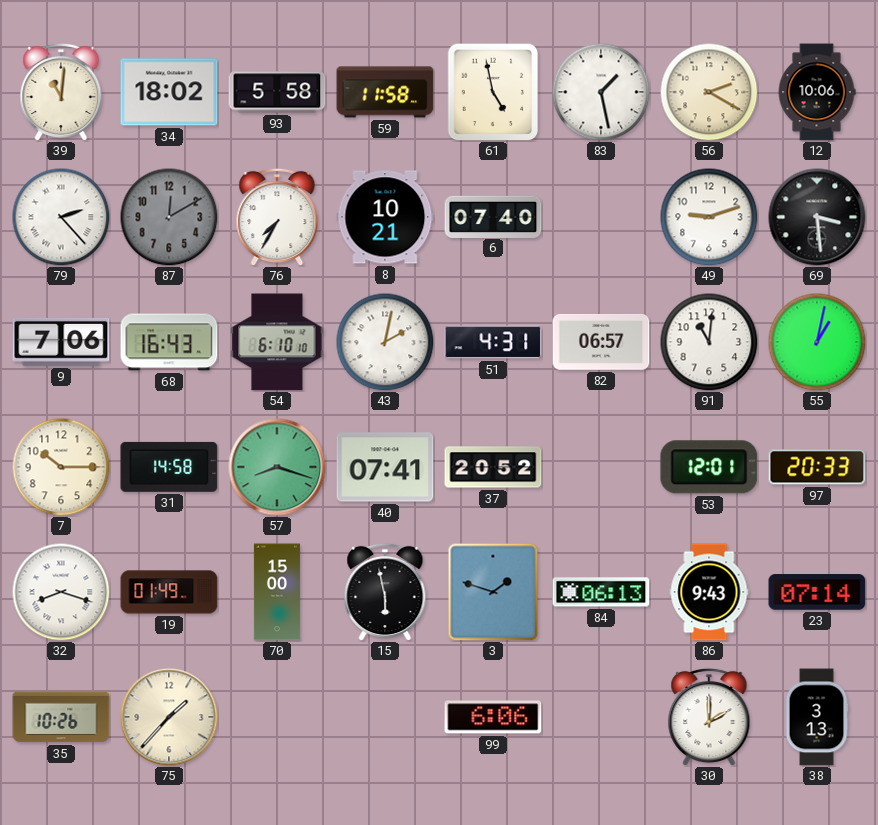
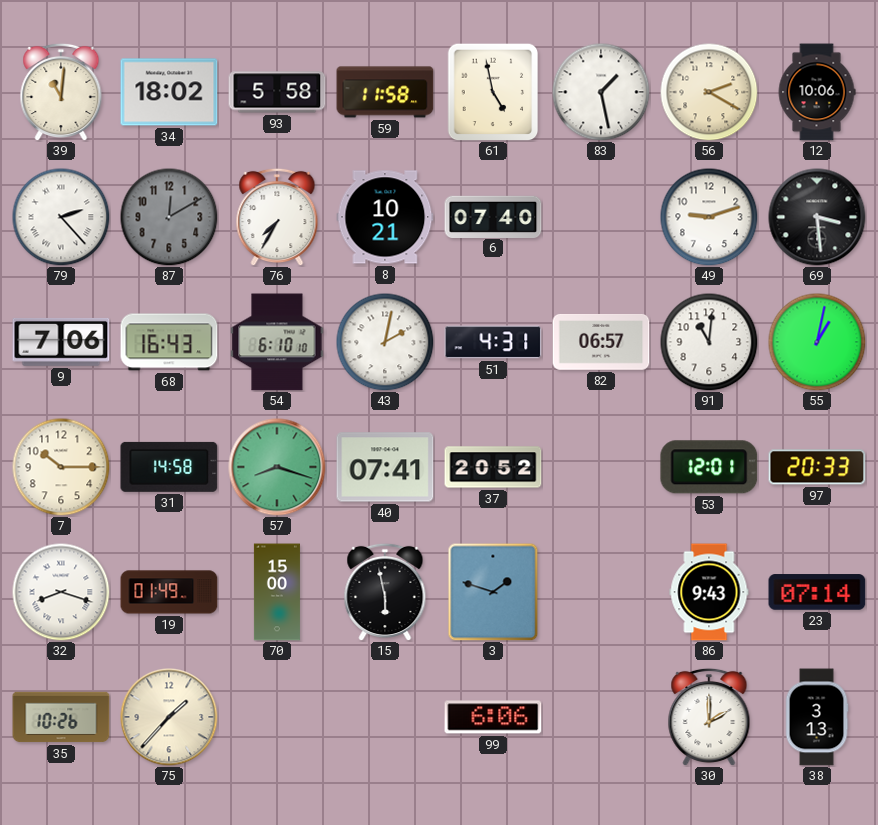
84: 06:13 -> none
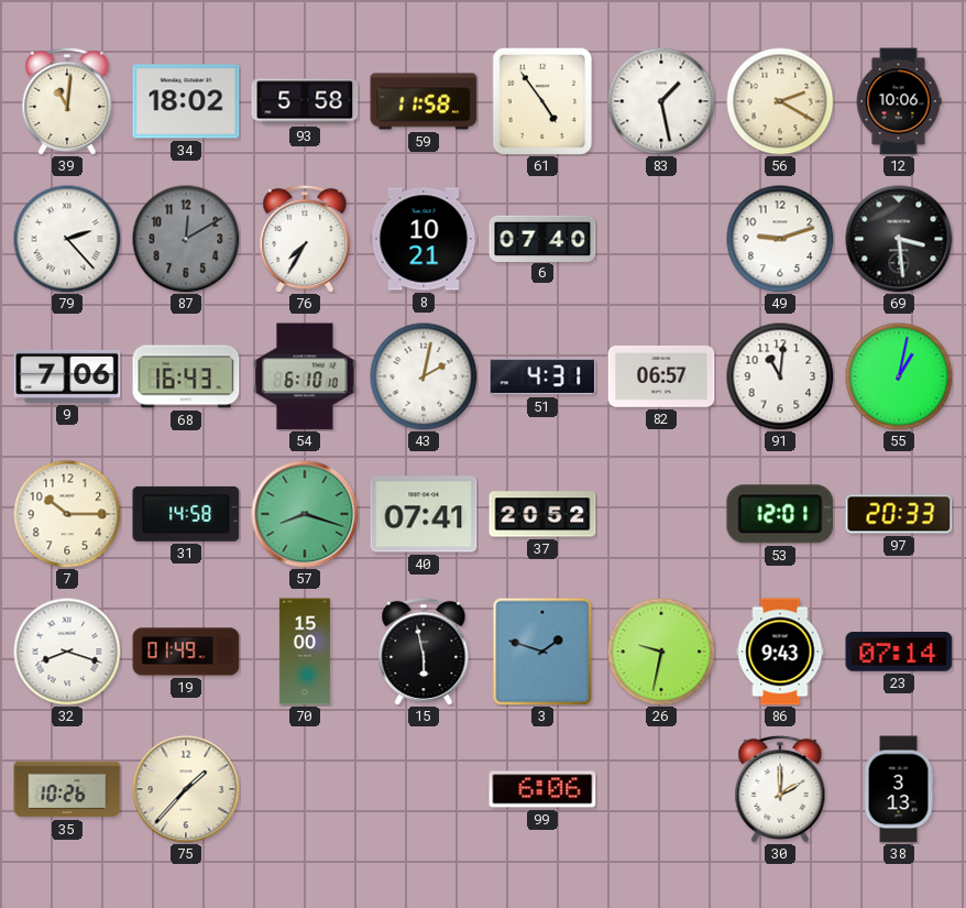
61: 4:58 -> 4:54
26: none -> 9:32
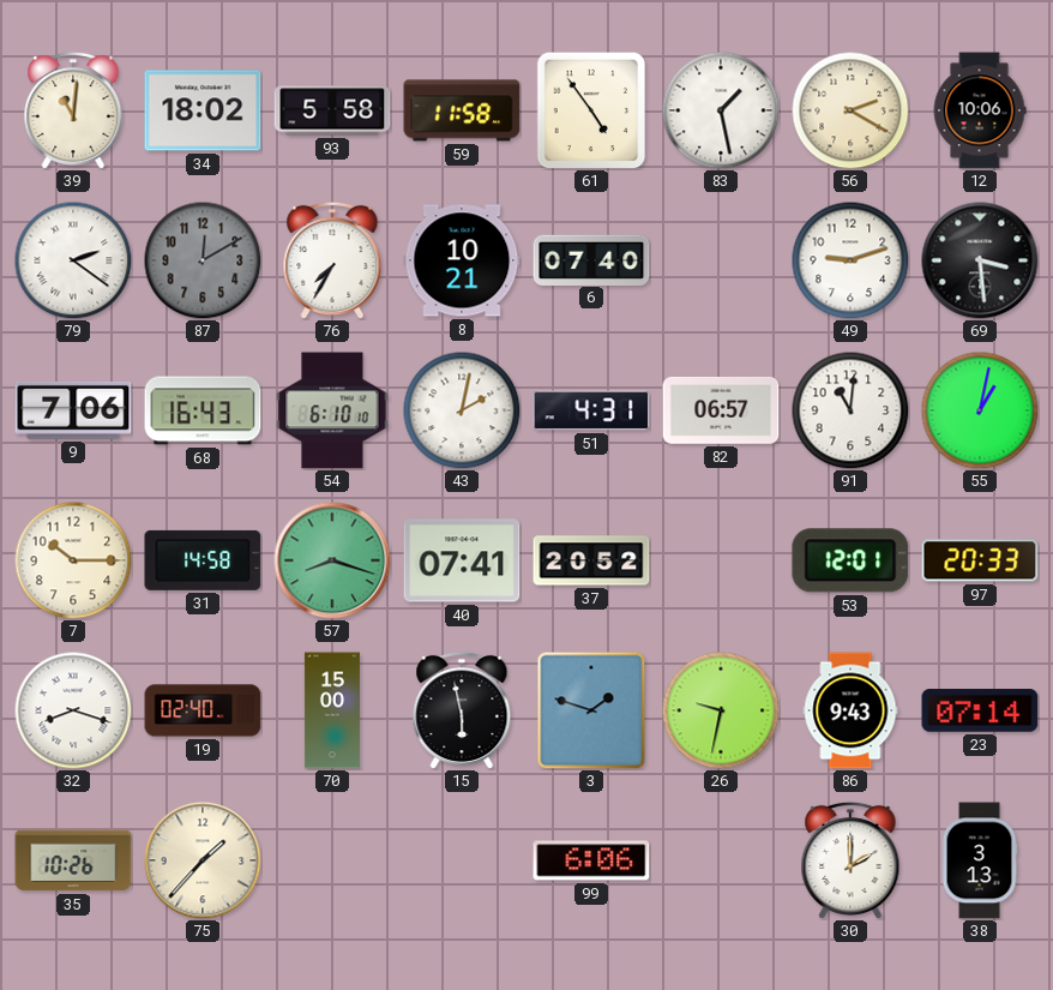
79: 2:23 -> 2:21
19: 01:49 -> 02:40
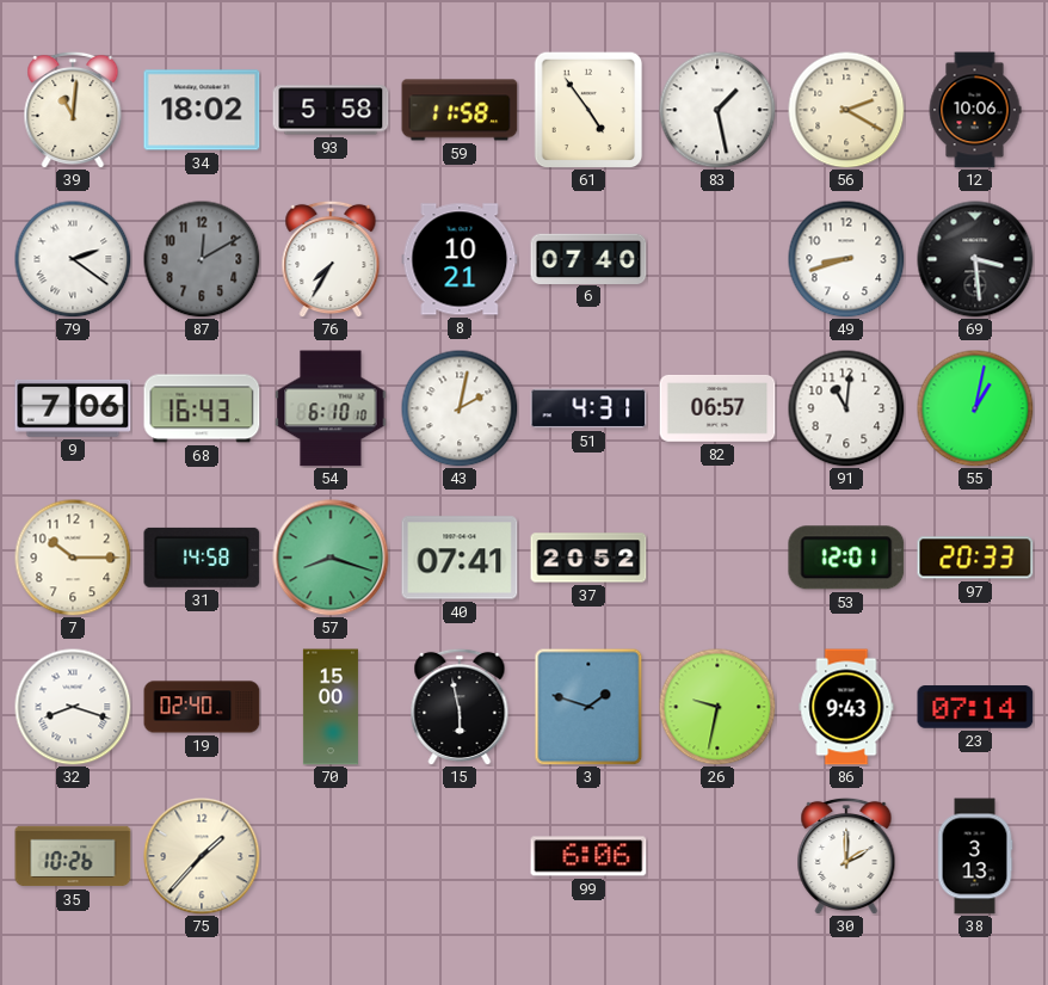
49: 9:12 -> 8:42
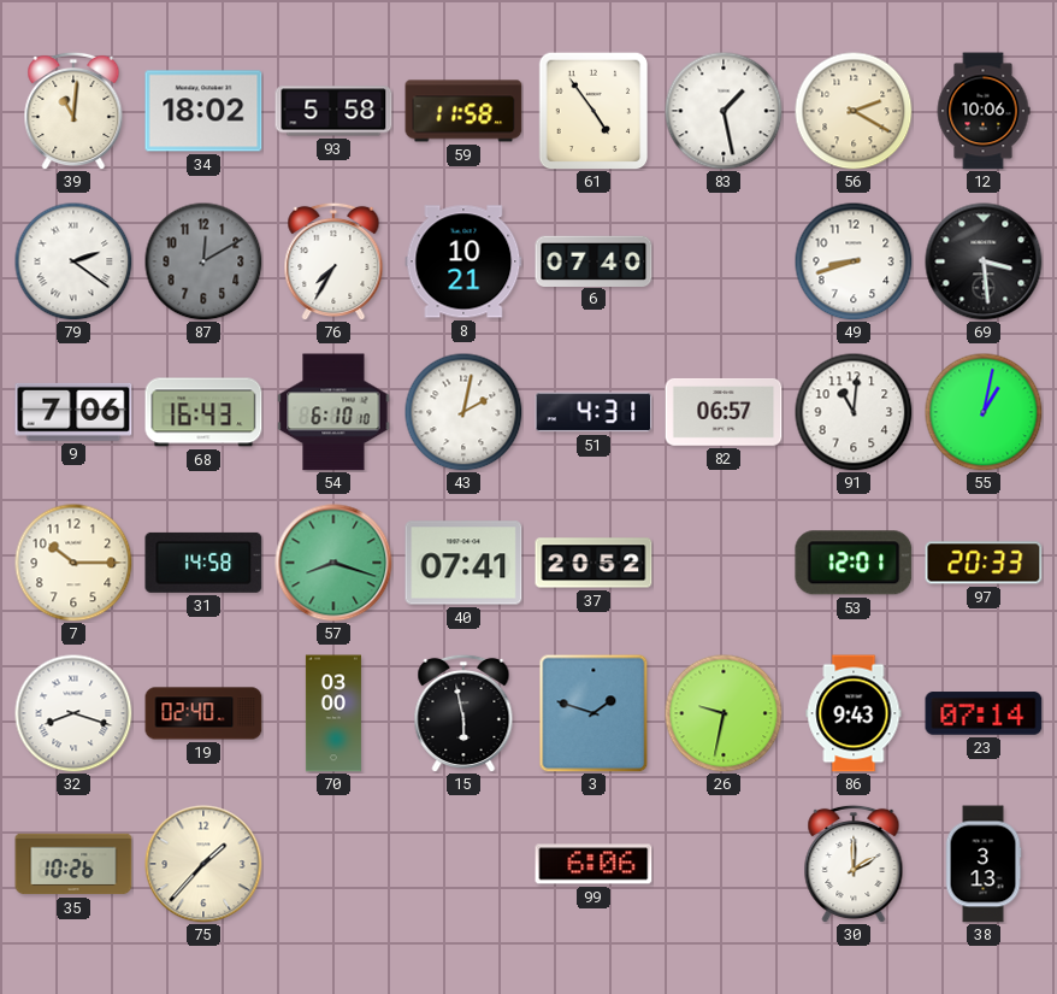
70: 15:00 -> 03:00
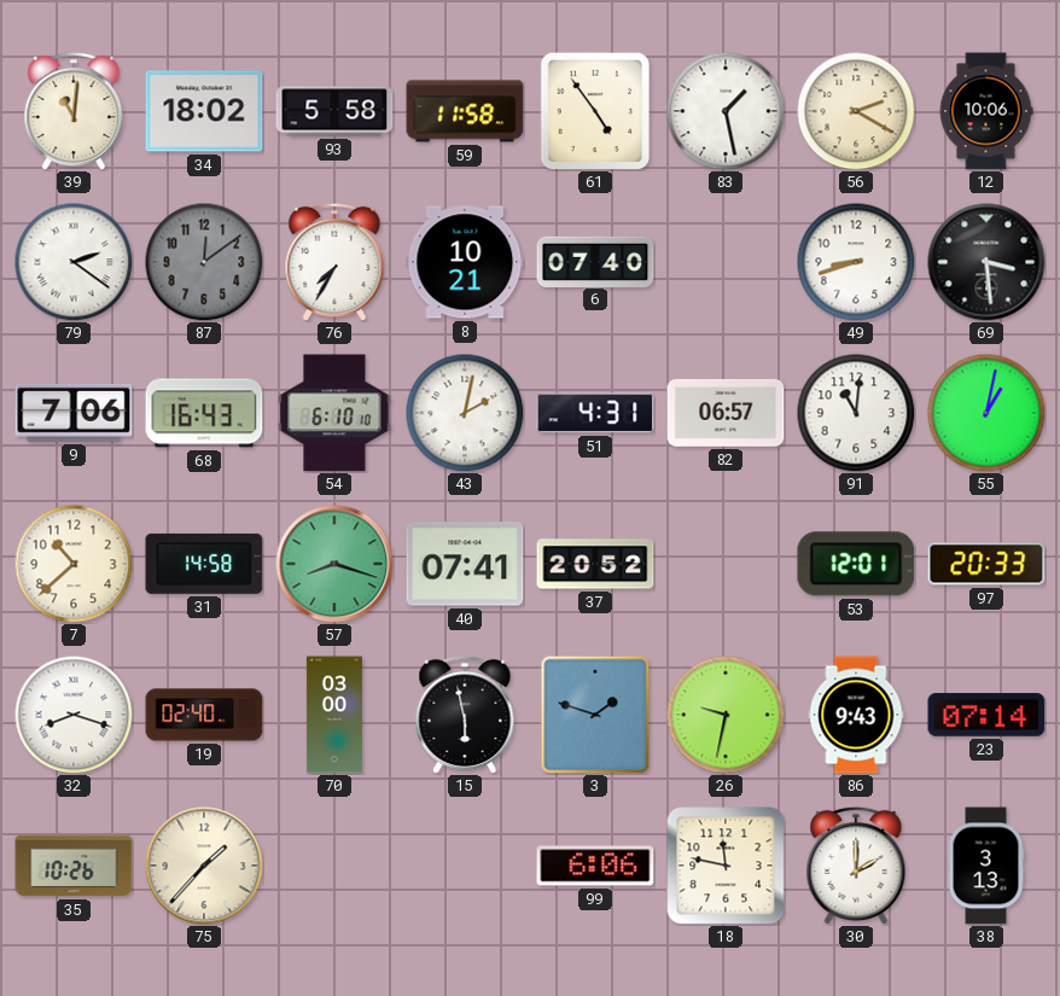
87: 12:10 -> 12:09
7: 10:15 -> 10:38
18: none -> 11:47
